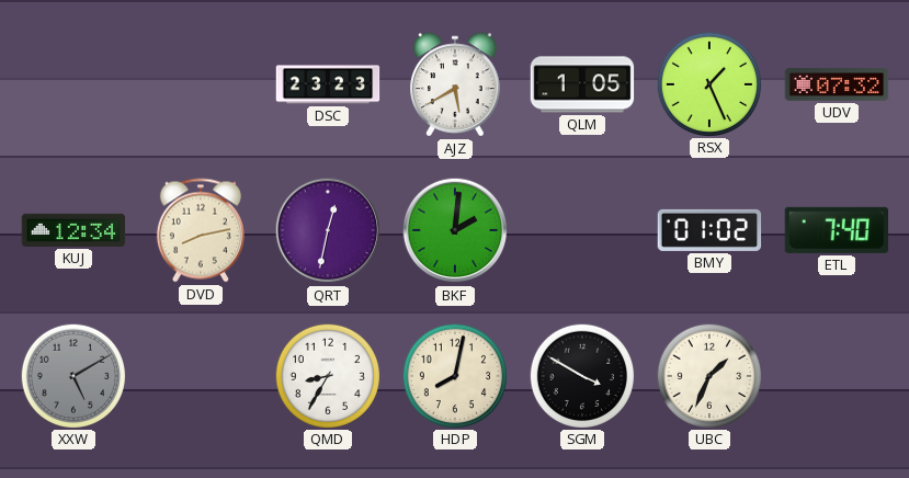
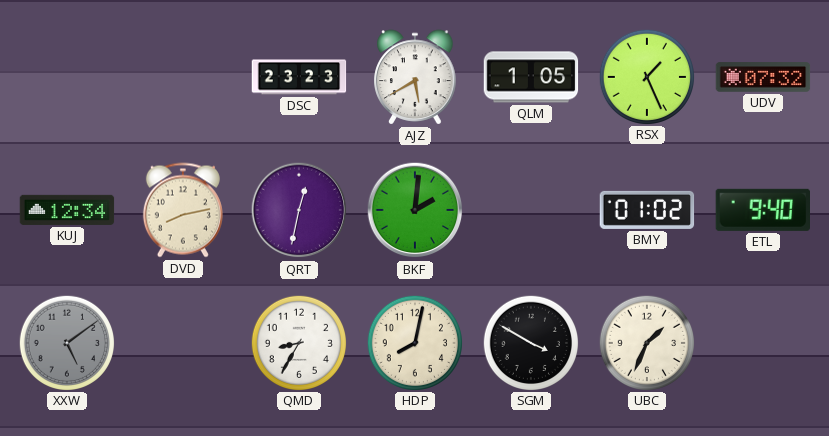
ETL: 7:40 -> 9:40
XXW: 5:10 -> 5:09
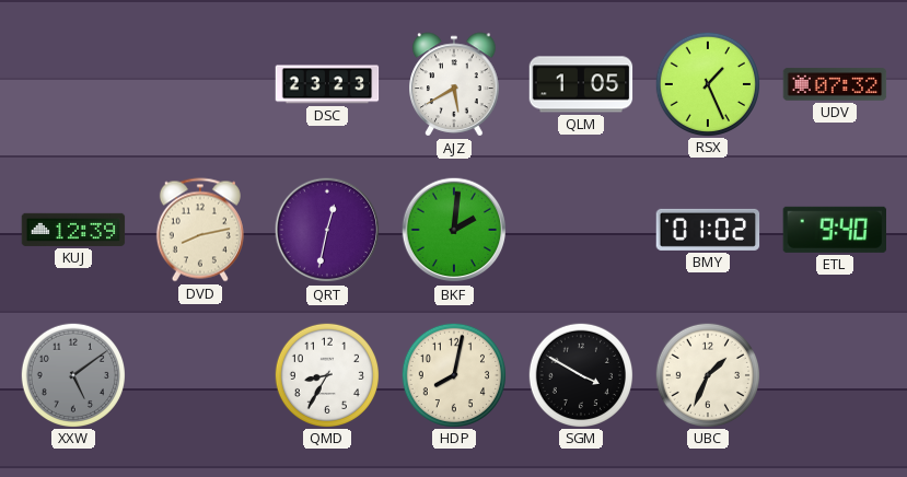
KUJ: 12:34 -> 12:39
